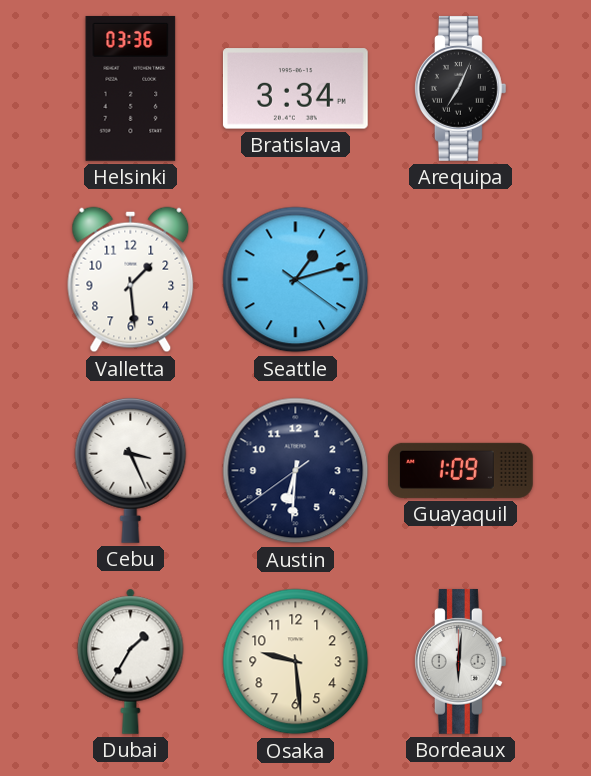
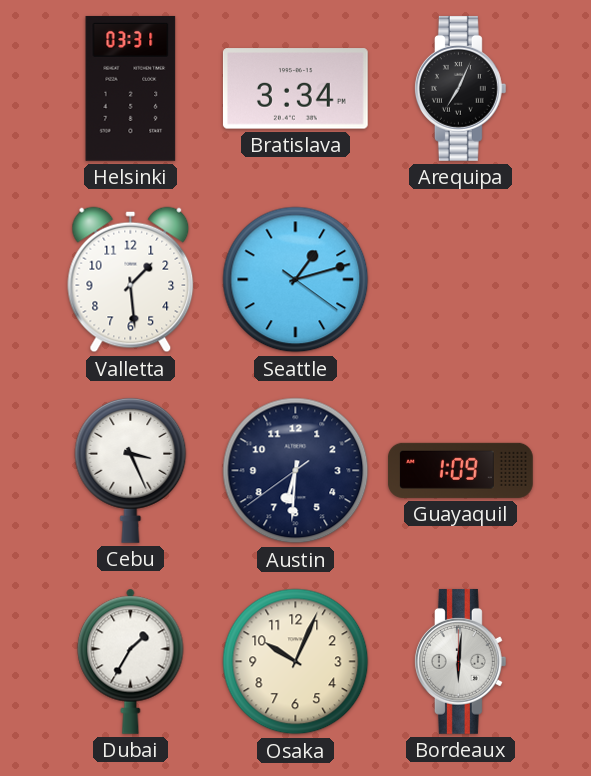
Helsinki: 03:36 -> 03:31
Osaka: 9:29 -> 10:04
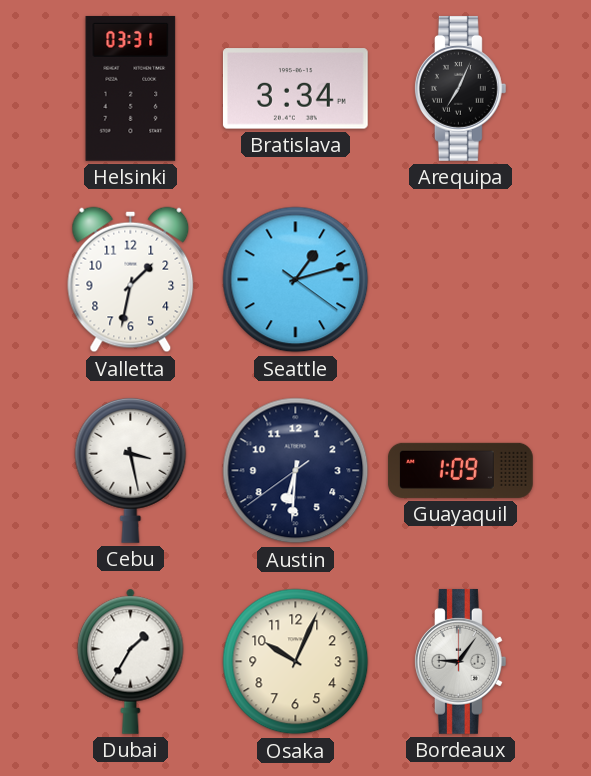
Valletta: 1:29 -> 1:32
Cebu: 3:26 -> 3:28
Bordeaux: 6:01 -> 9:06
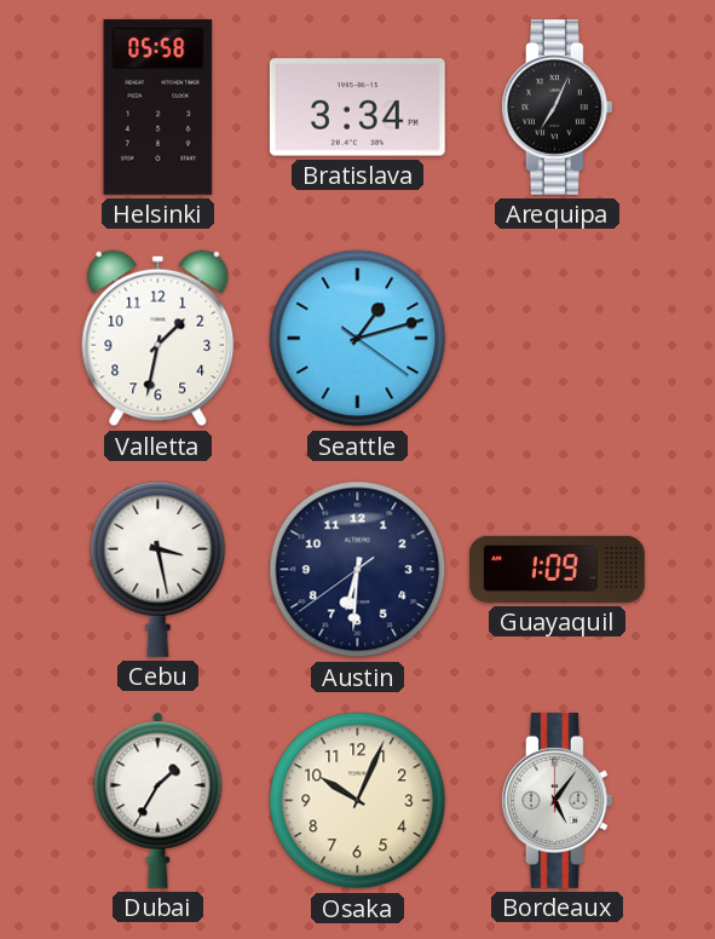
Helsinki: 03:31 -> 05:58
Bordeaux: 9:06 -> 5:06
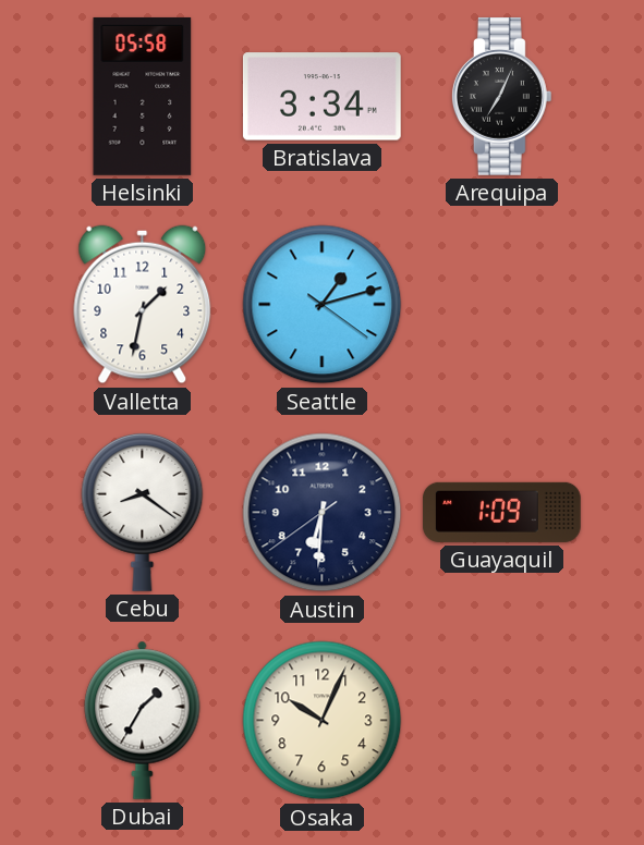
Cebu: 3:28 -> 8:21
Bordeaux: 5:06 -> none
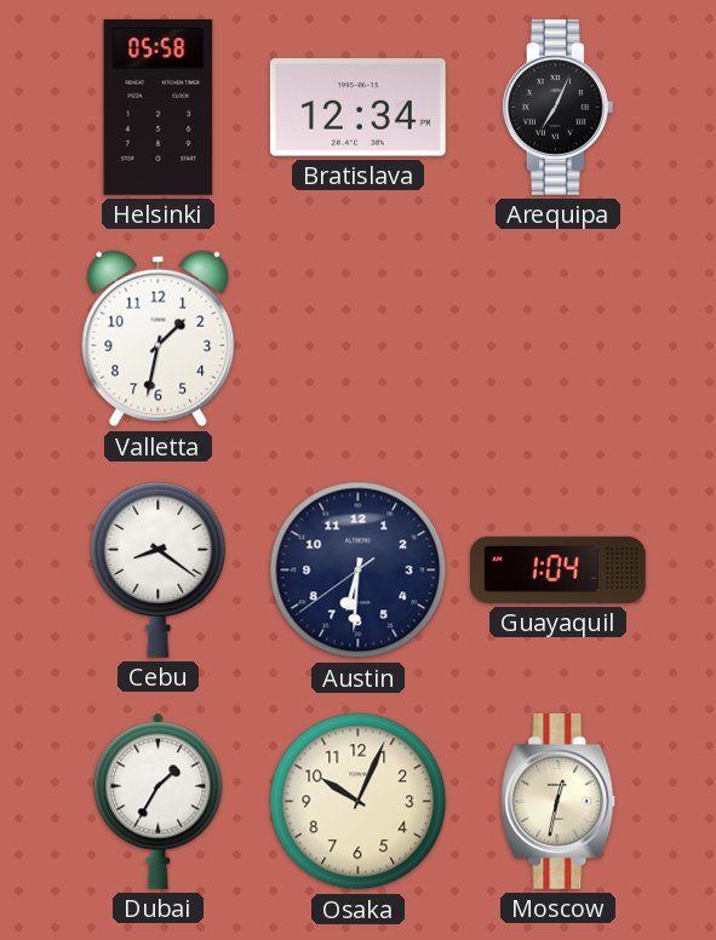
Bratislava: 3:34 -> 12:34
Seattle: 1:12 -> none
Guayaquil: 1:09 -> 1:04
Moscow: none -> 12:32
